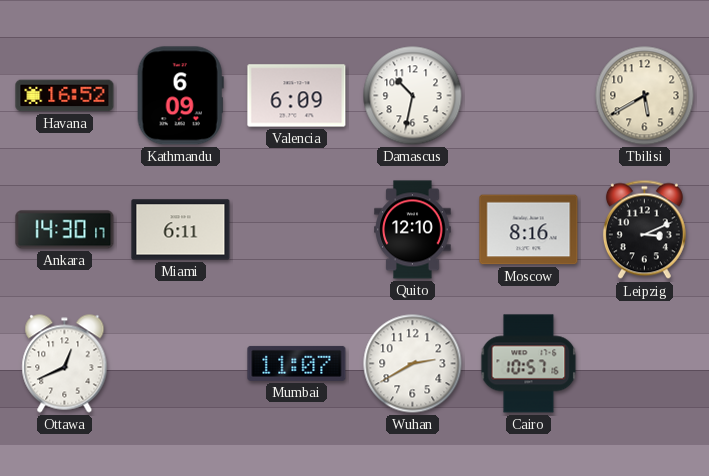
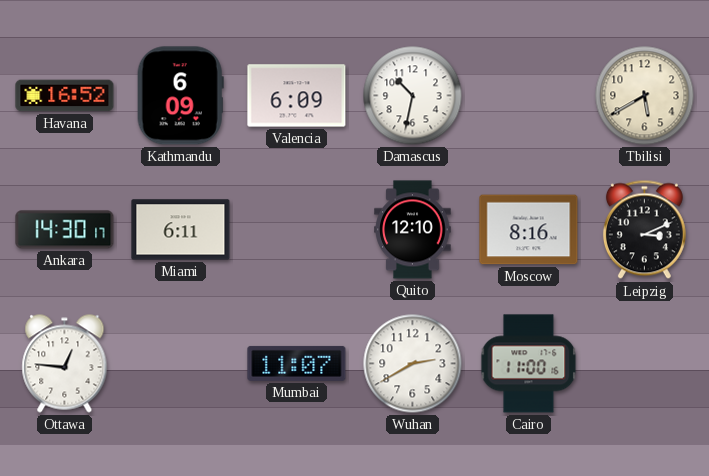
Ottawa: 12:41 -> 12:46
Cairo: 10:57 -> 11:00
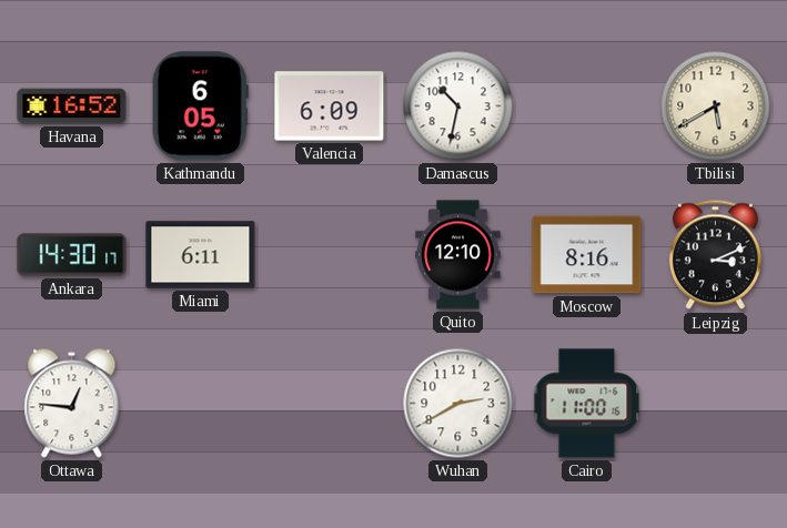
Kathmandu: 6:09 -> 6:05
Mumbai: 11:07 -> none
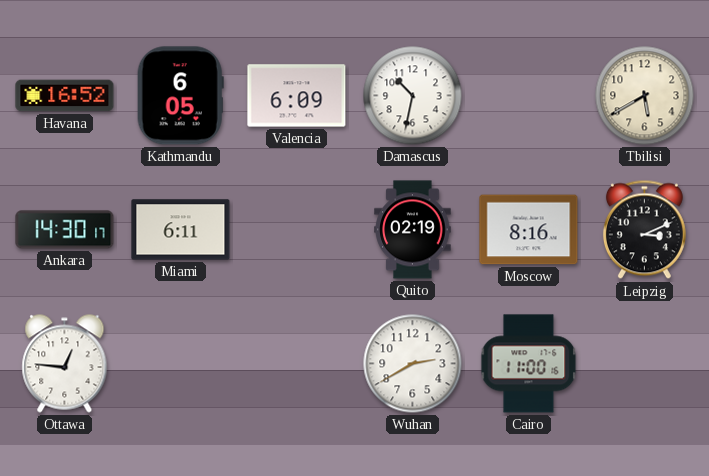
Quito: 12:10 -> 02:19
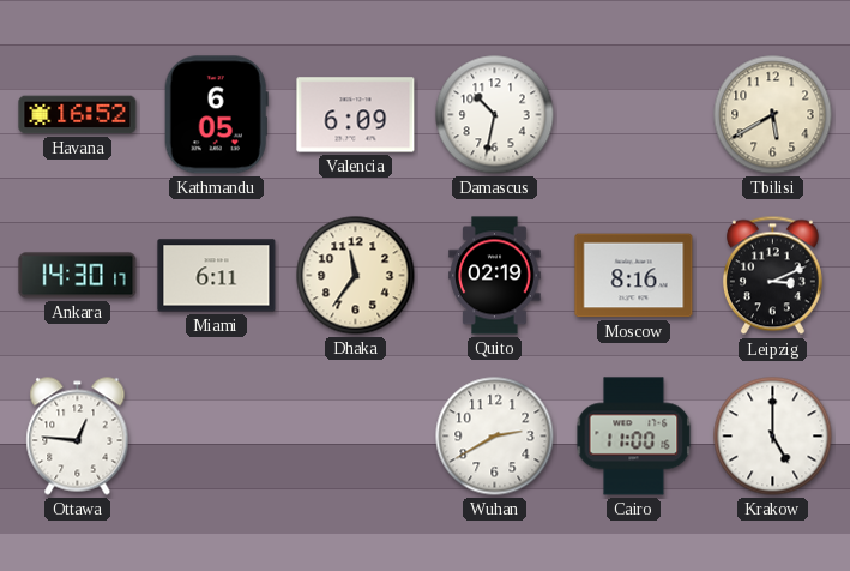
Dhaka: none -> 11:36
Krakow: none -> 5:00
